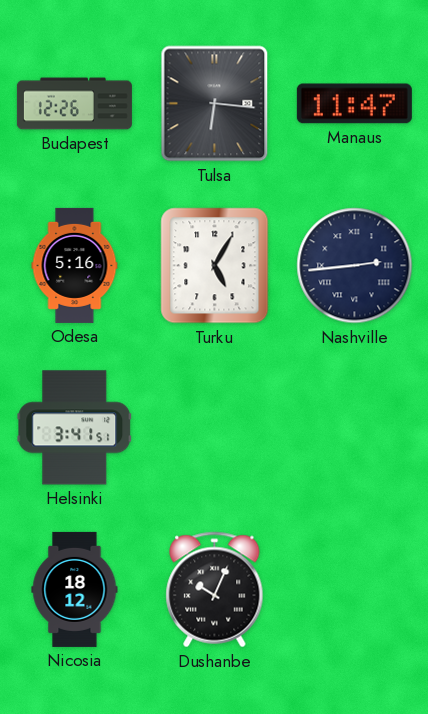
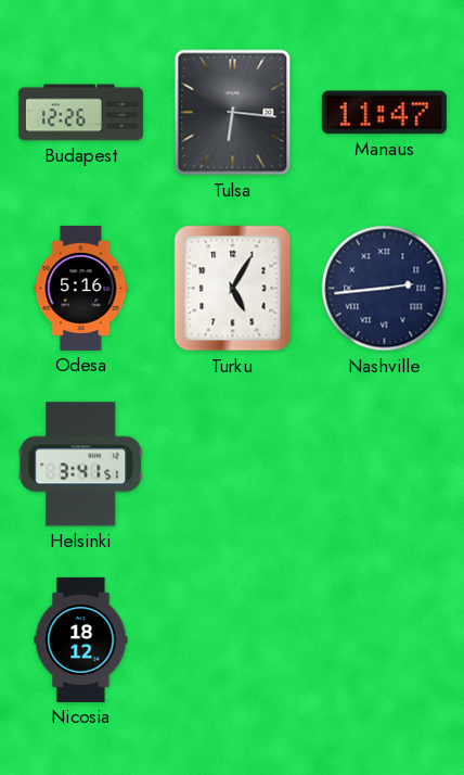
Dushanbe: 10:04 -> none
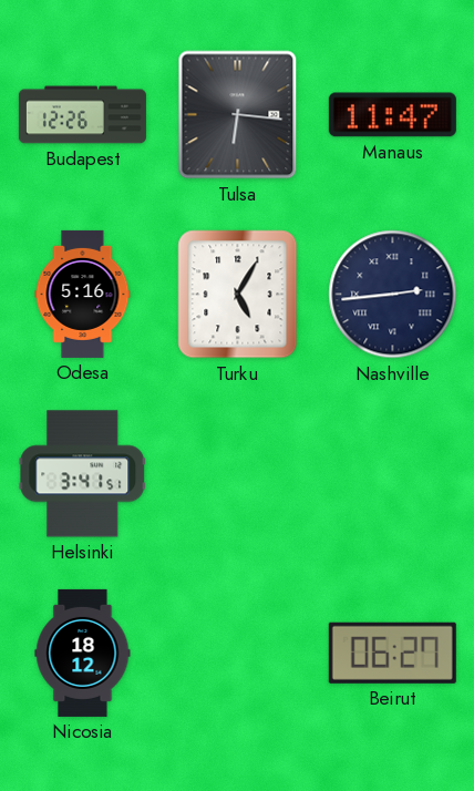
Beirut: none -> 06:27
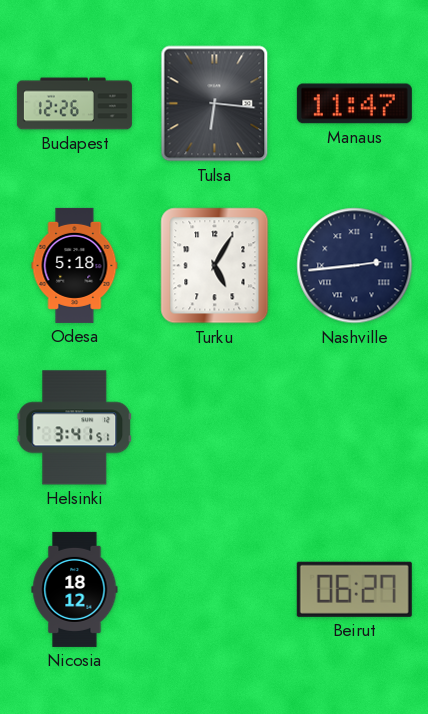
Odesa: 5:16 -> 5:18
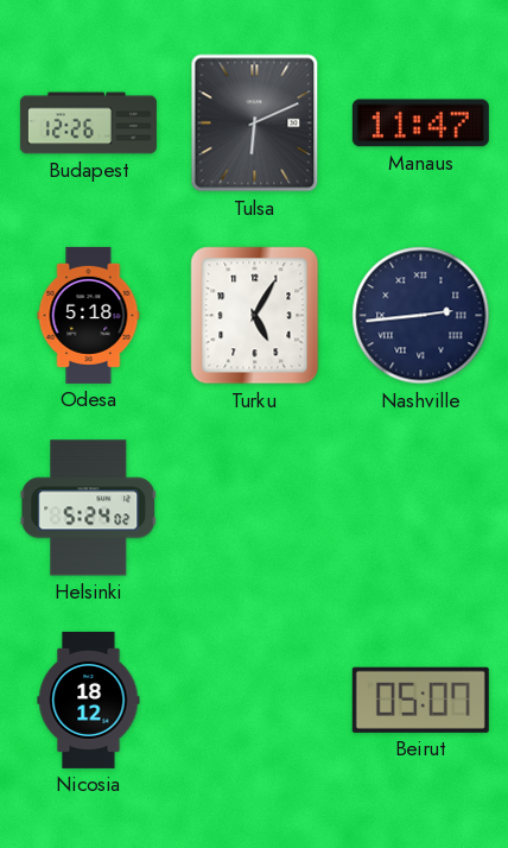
Tulsa: 6:16 -> 6:11
Helsinki: 3:41 -> 5:24
Beirut: 06:27 -> 05:07
